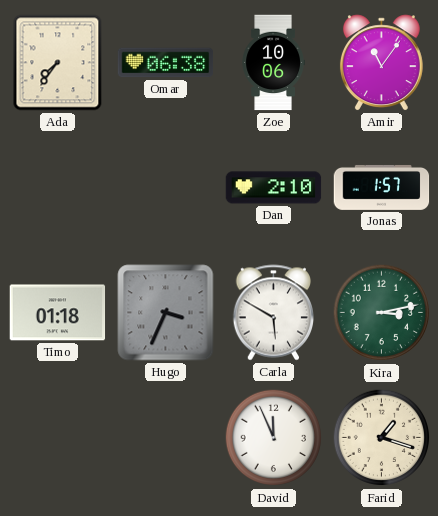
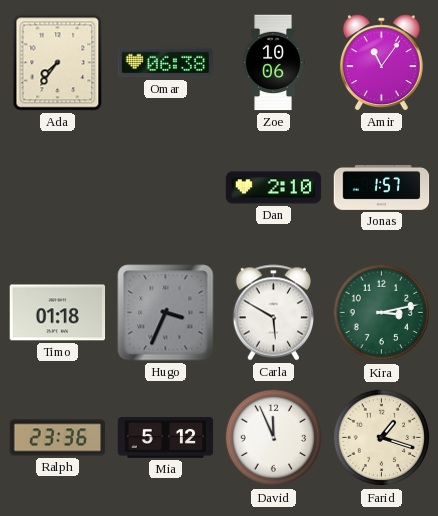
Ralph: none -> 23:36
Mia: none -> 5:12
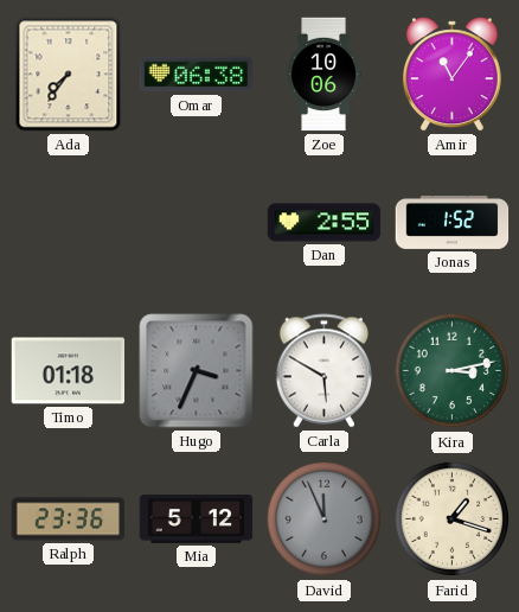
Dan: 2:10 -> 2:55
Jonas: 1:57 -> 1:52
David dial: white -> grey
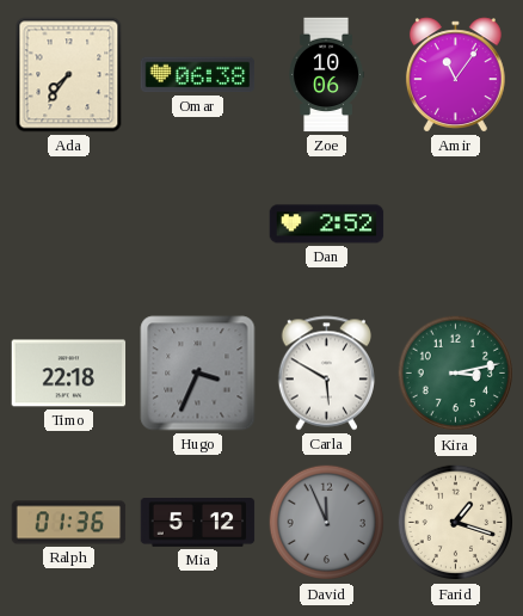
Dan: 2:55 -> 2:52
Jonas: 1:52 -> none
Timo: 01:18 -> 22:18
Ralph: 23:36 -> 01:36
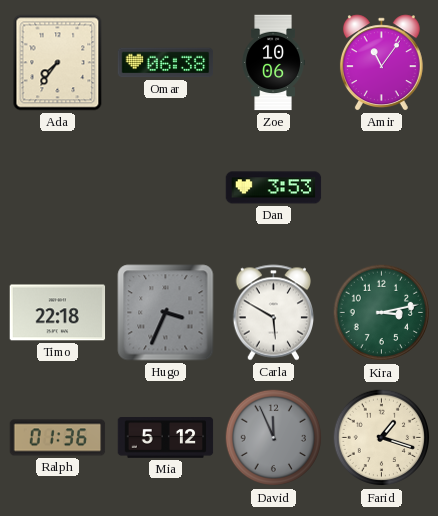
Dan: 2:52 -> 3:53
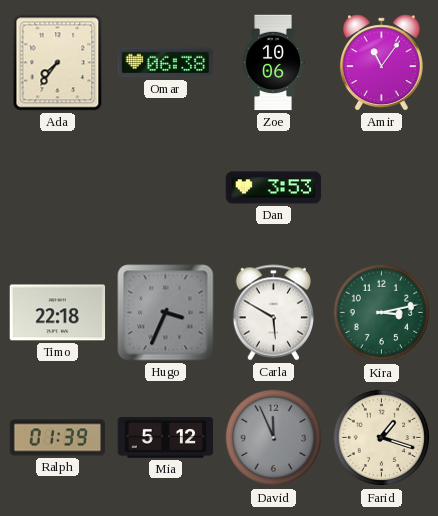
Ralph: 01:36 -> 01:39
